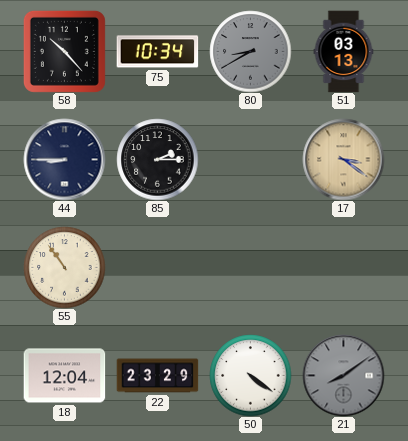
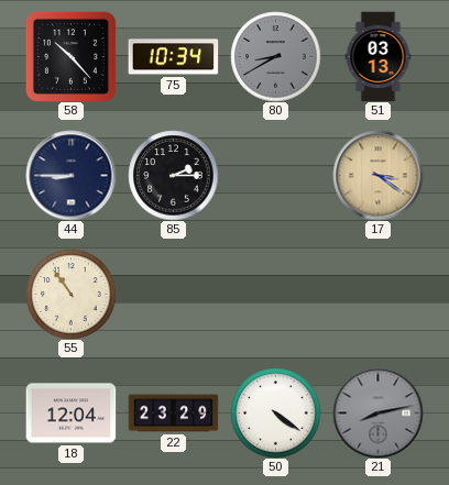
21: 8:09 -> 8:13
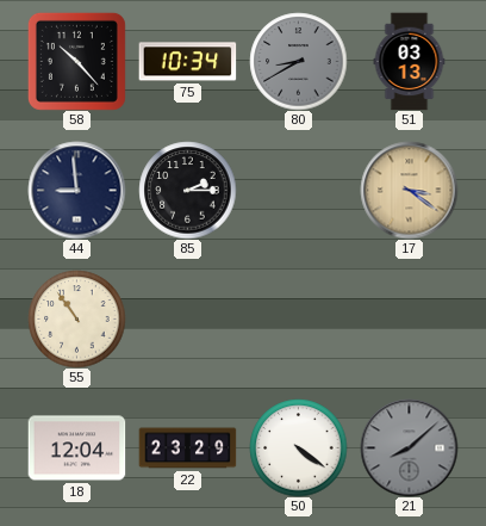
44: 8:45 -> 8:59
21: 8:13 -> 8:08
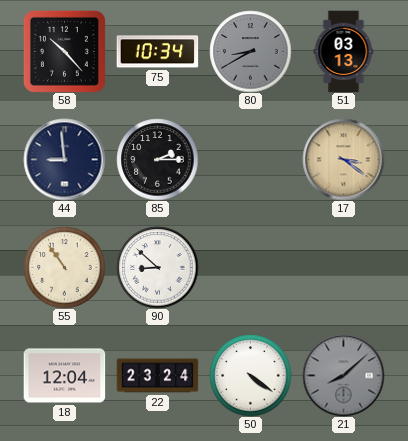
90: none -> 8:52
22: 23:29 -> 23:24
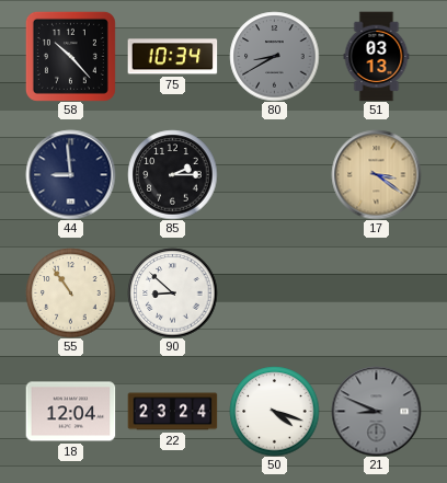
50: 4:21 -> 4:18
21: 8:08 -> 8:49
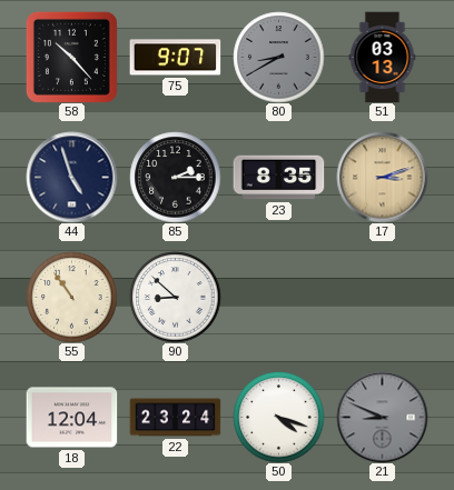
75: 10:34 -> 9:07
44: 8:59 -> 4:57
23: none -> 8:35
17: 3:21 -> 3:12
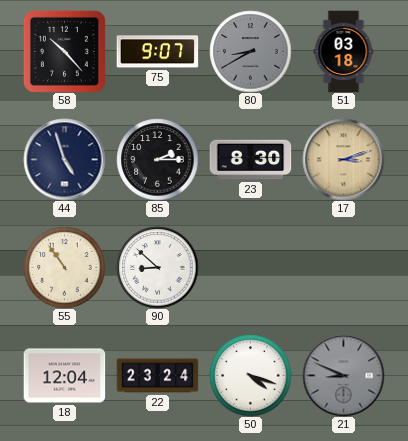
51: 03:13 -> 03:18
23: 8:35 -> 8:30
